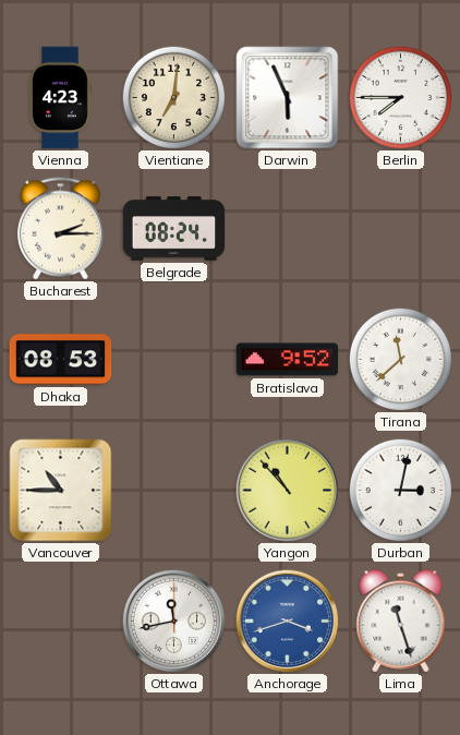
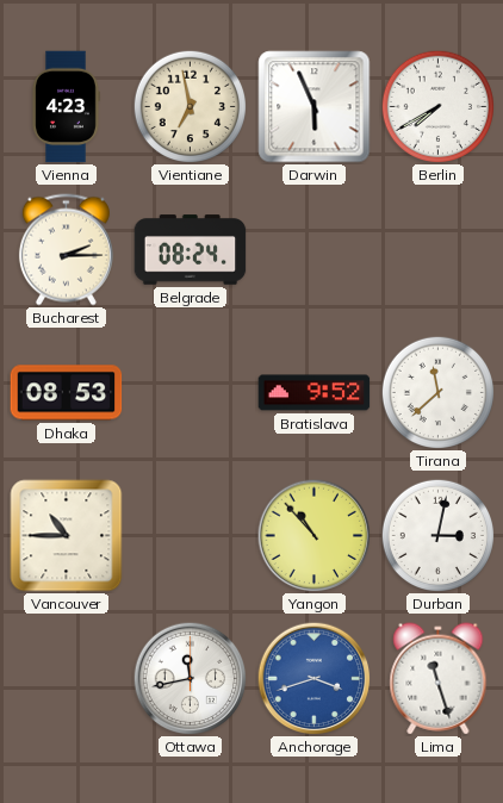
Vientiane: 7:01 -> 6:58
Berlin: 7:45 -> 7:40
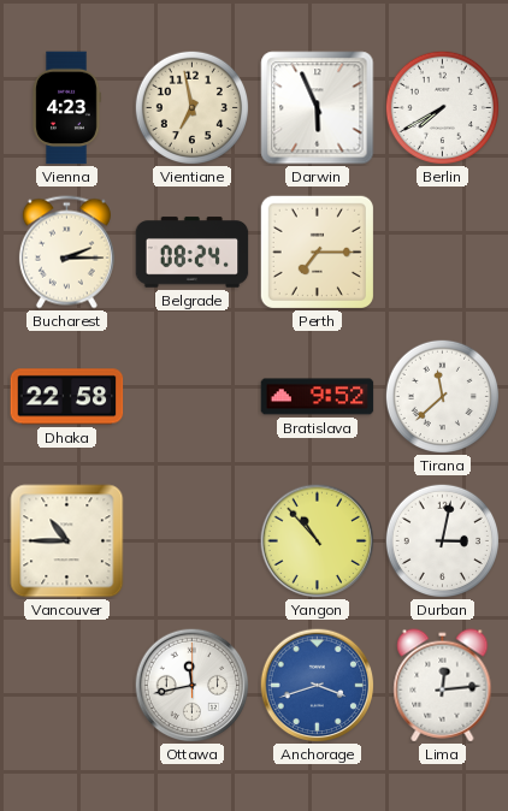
Perth: none -> 7:15
Dhaka: 08:53 -> 22:58
Lima: 11:27 -> 12:14
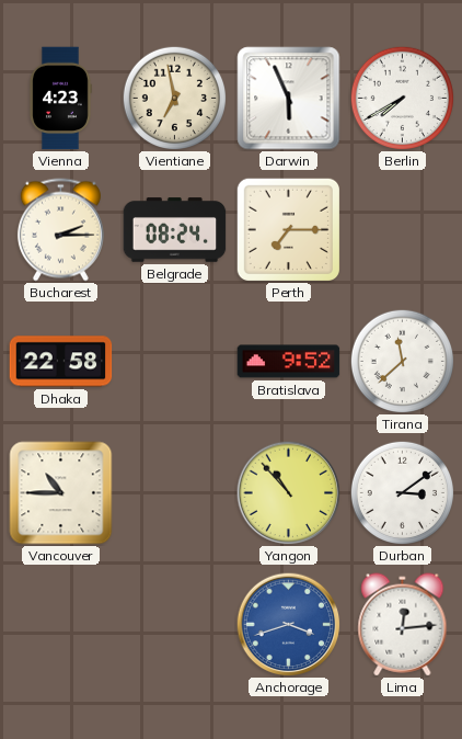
Durban: 3:02 -> 3:09
Ottawa: 11:43 -> none
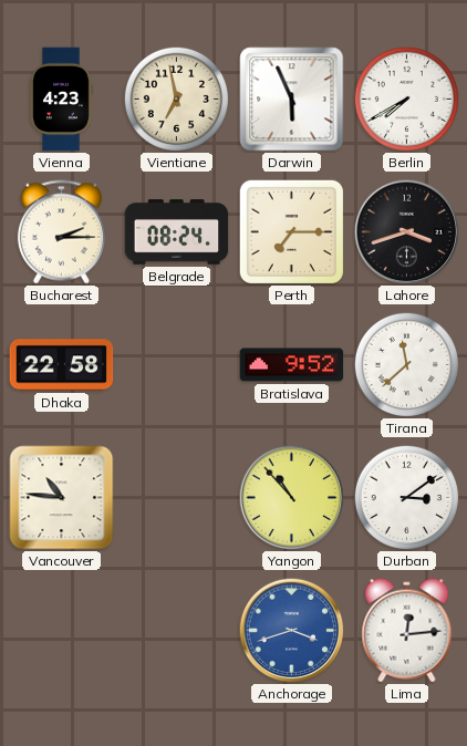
Lahore: none -> 3:42
Vancouver: 10:45 -> 10:46
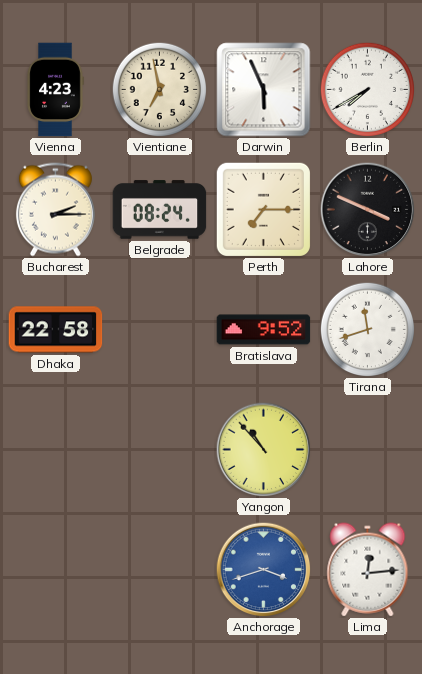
Lahore: 3:42 -> 3:49
Tirana: 11:38 -> 11:42
Vancouver: 10:46 -> none
Durban: 3:09 -> none
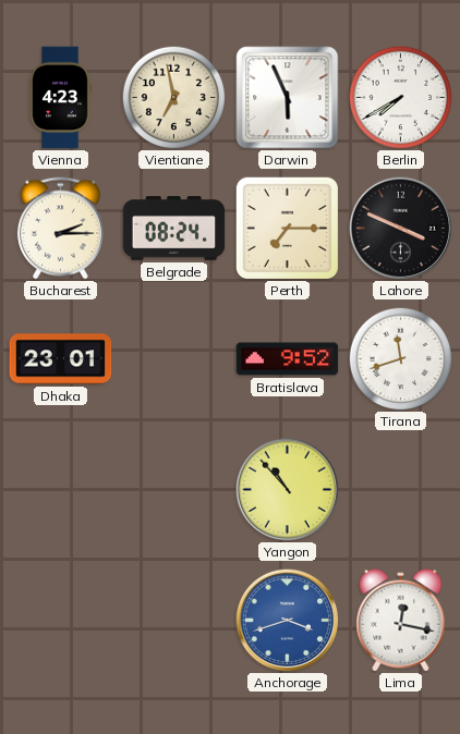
Dhaka: 22:58 -> 23:01
Lima: 12:14 -> 12:17
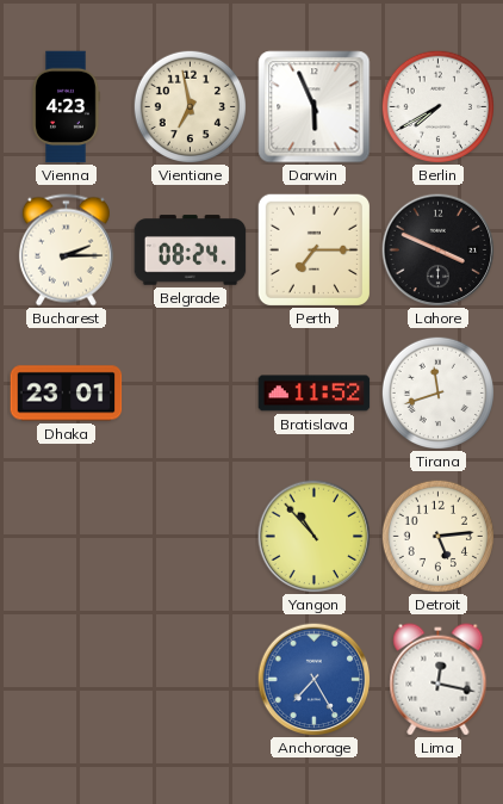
Bratislava: 9:52 -> 11:52
Detroit: none -> 5:14
Anchorage: 3:42 -> 7:25
